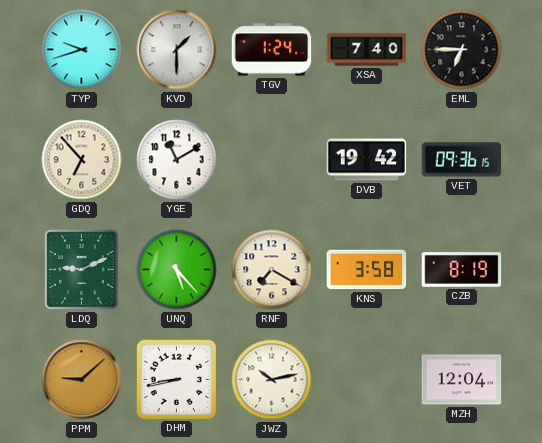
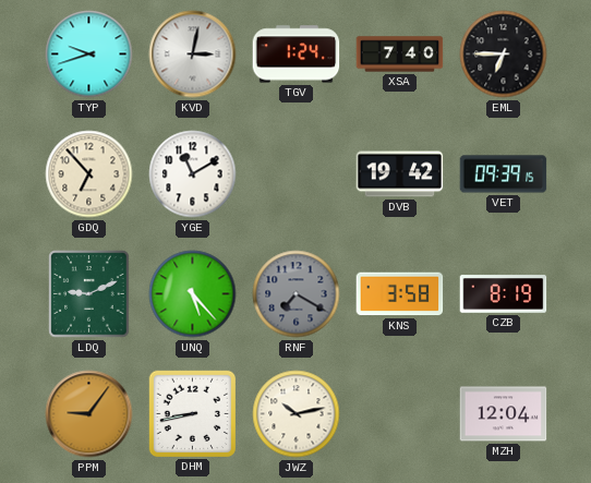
KVD: 1:30 -> 3:02
VET: 09:36 -> 09:39
RNF dial: cream -> grey
PPM: 9:08 -> 9:06
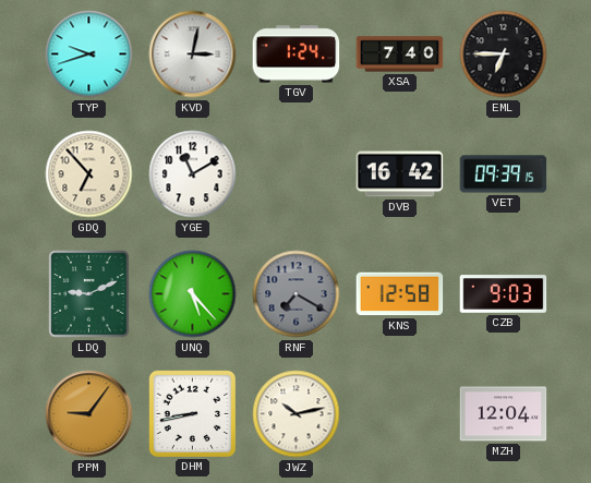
DVB: 19:42 -> 16:42
KNS: 3:58 -> 12:58
CZB: 8:19 -> 9:03
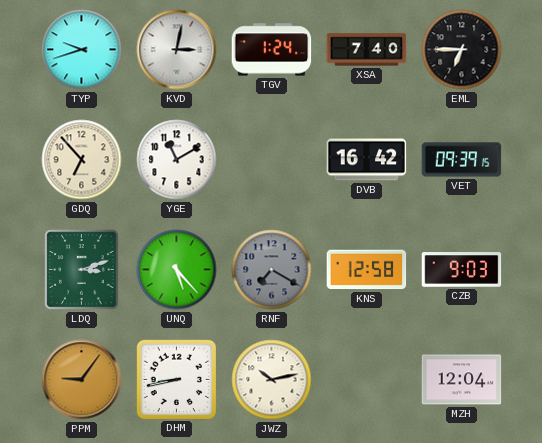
LDQ: 9:11 -> 3:12
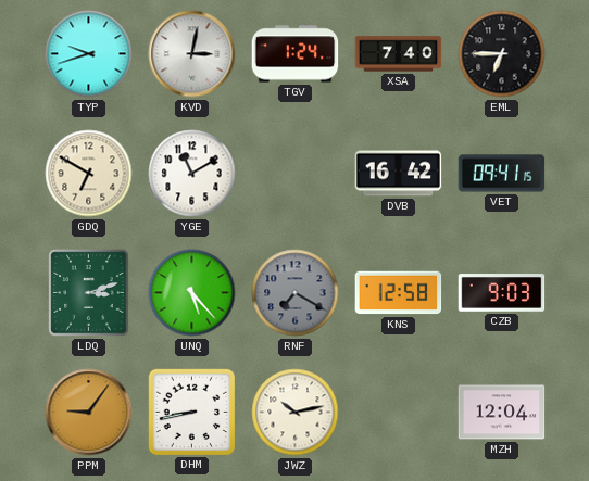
GDQ: 6:53 -> 6:50
VET: 09:39 -> 09:41
